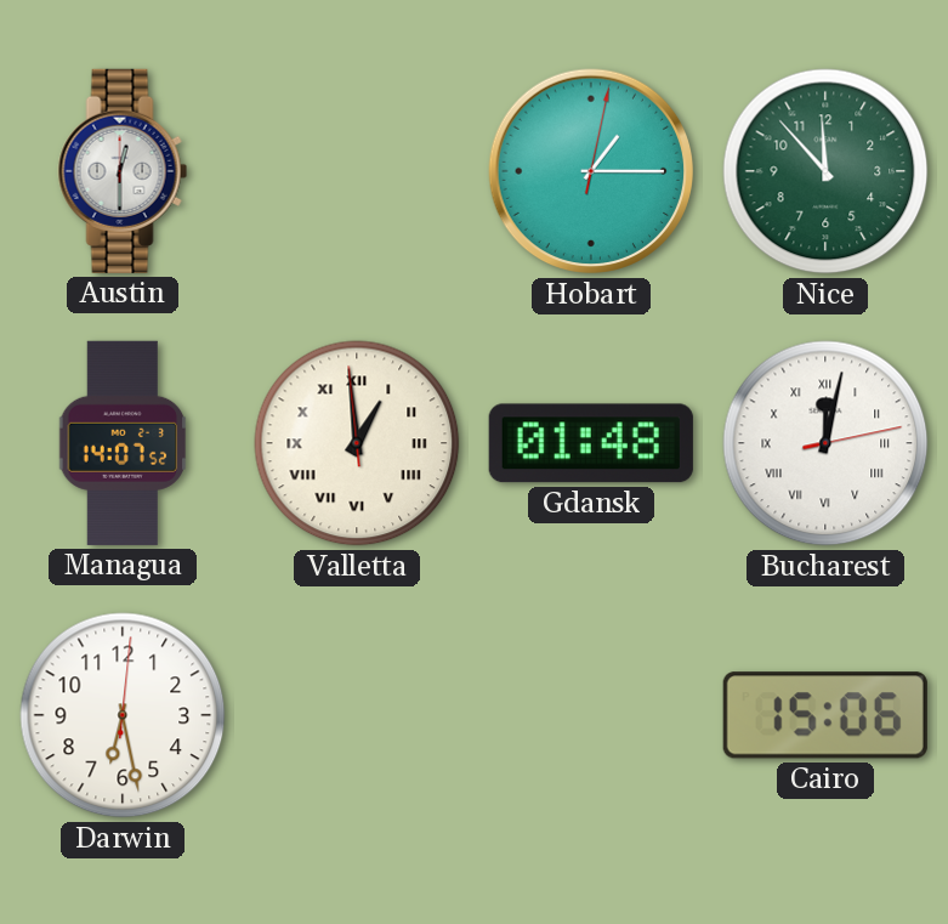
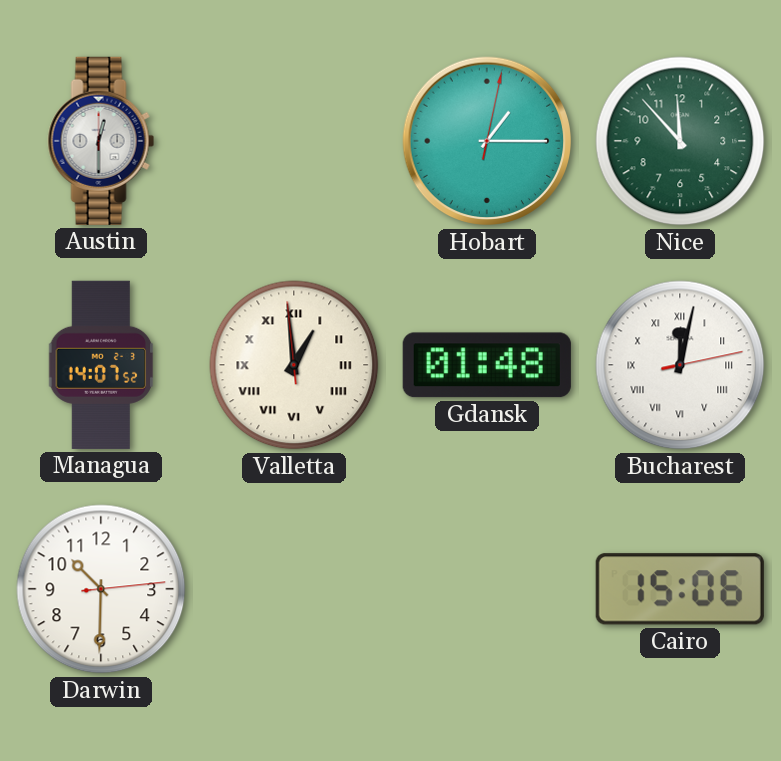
Darwin: 6:28 -> 10:30
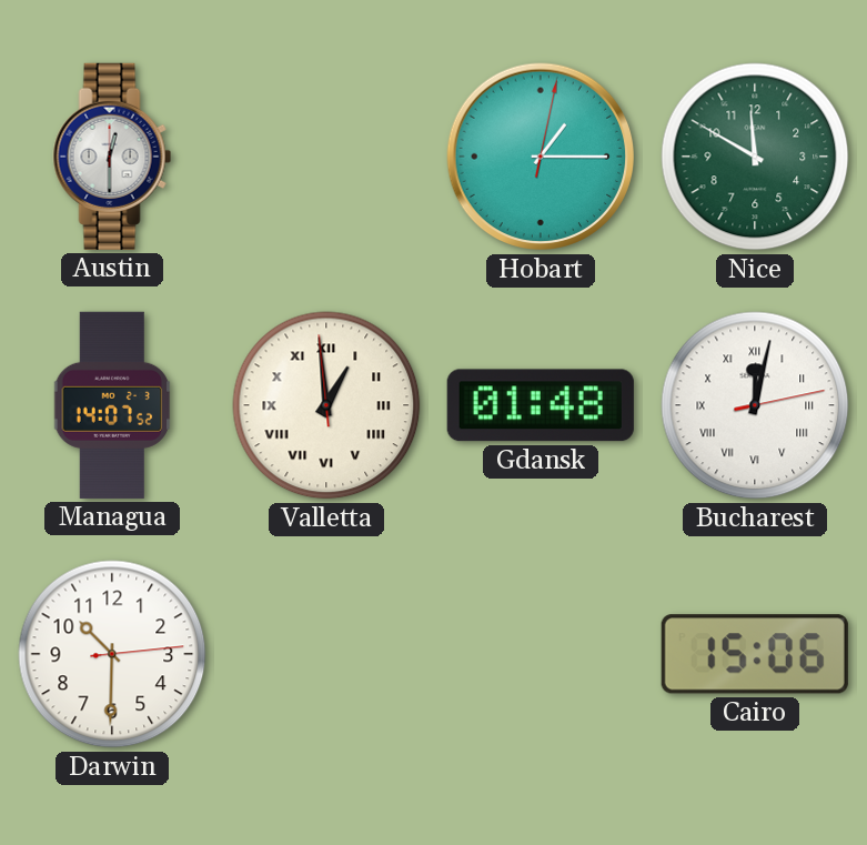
Nice: 11:53 -> 11:50
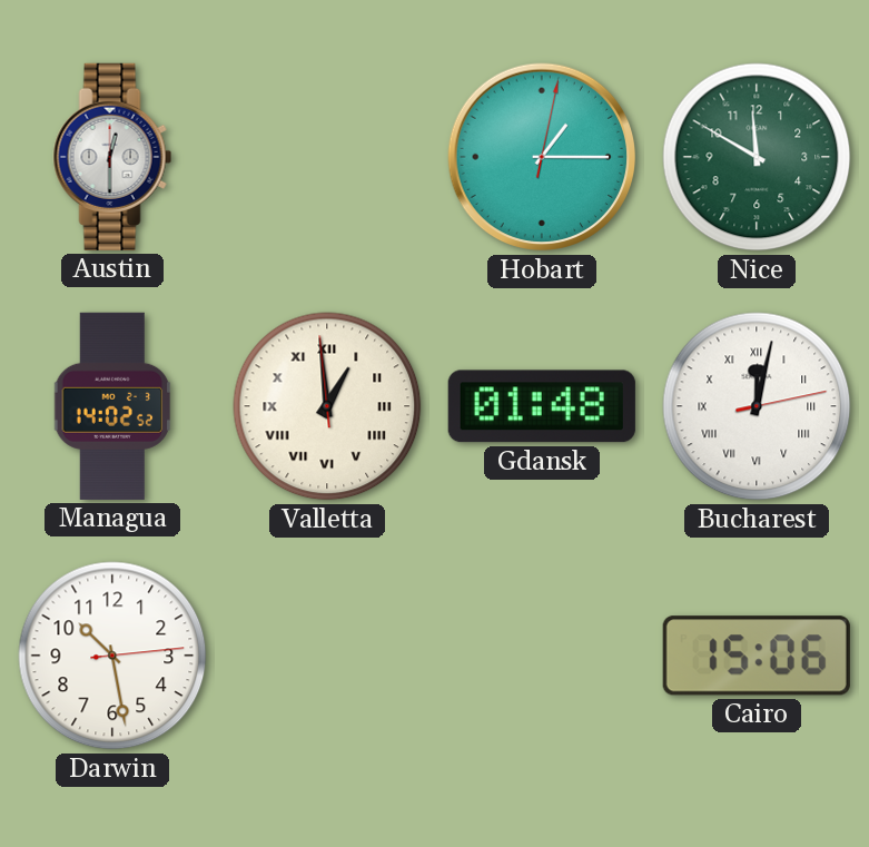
Managua: 14:07 -> 14:02
Darwin: 10:30 -> 10:28
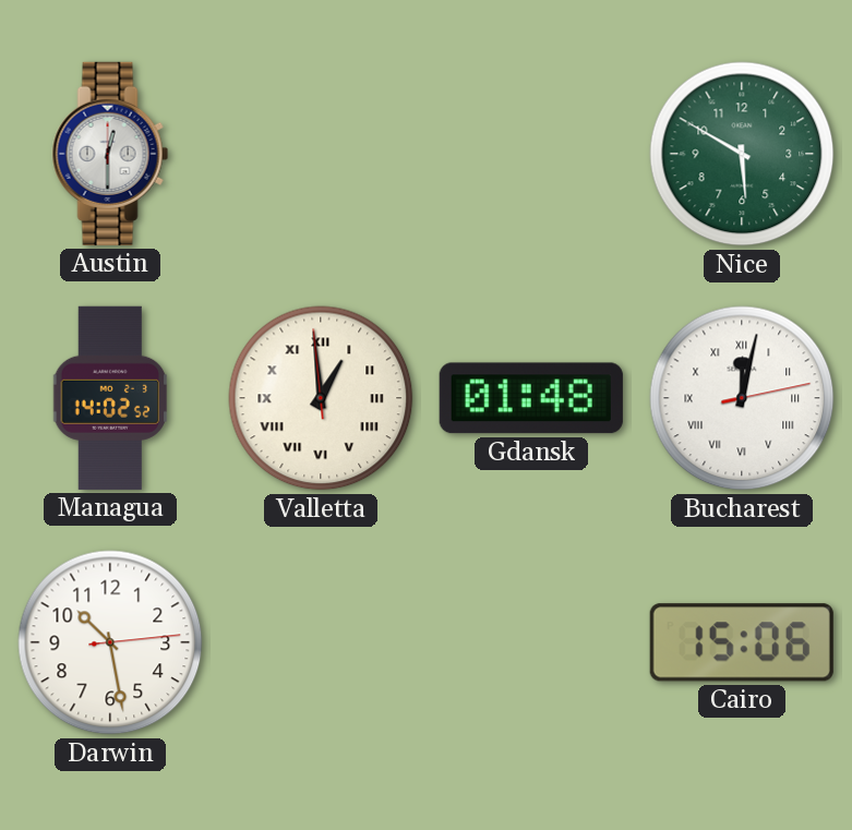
Hobart: 1:15 -> none
Nice: 11:50 -> 5:50
